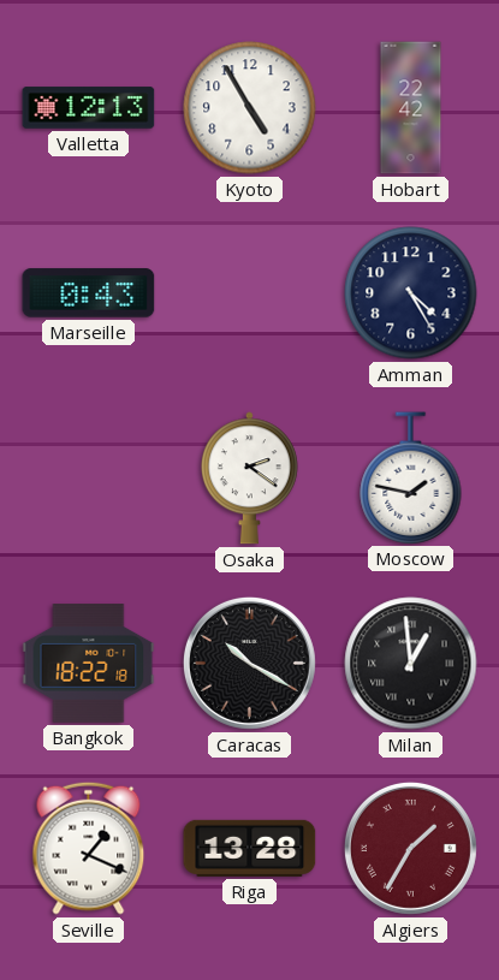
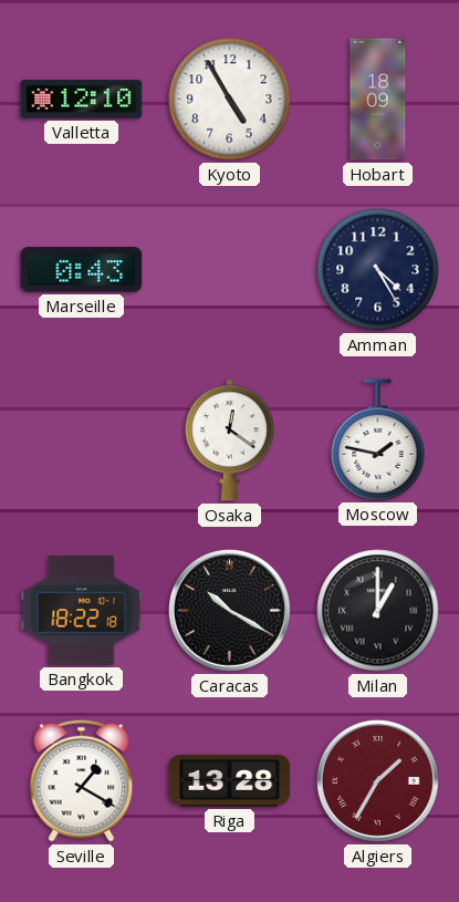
Valletta: 12:13 -> 12:10
Hobart: 22:42 -> 18:09
Osaka: 2:21 -> 12:21
Milan: 12:59 -> 1:00
Seville: 1:19 -> 1:20
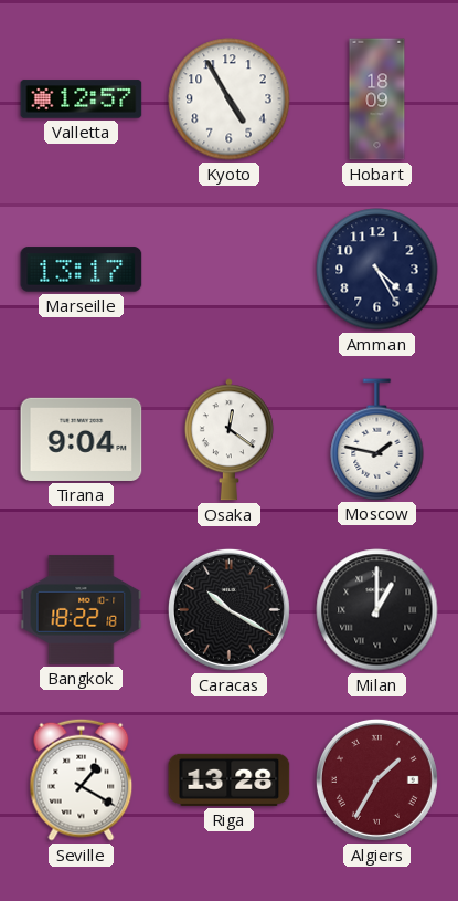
Valletta: 12:10 -> 12:57
Marseille: 0:43 -> 13:17
Tirana: none -> 9:04
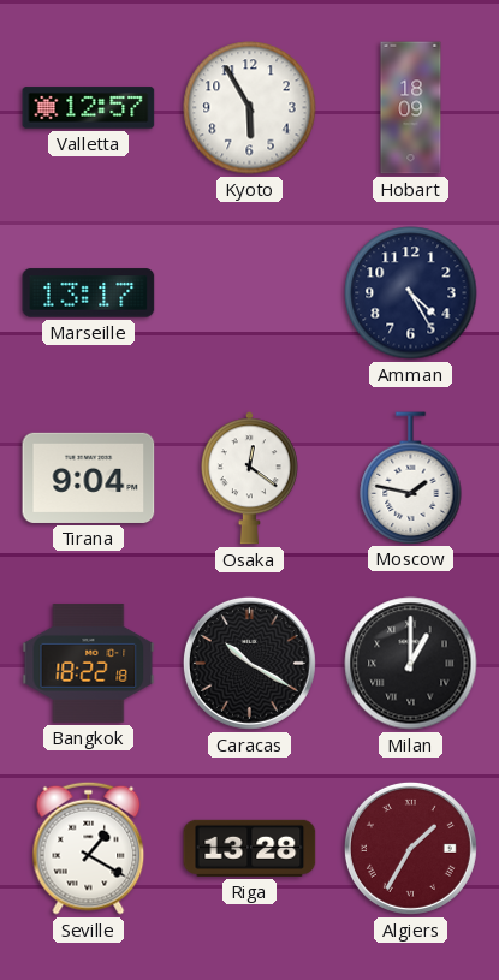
Kyoto: 4:55 -> 5:55
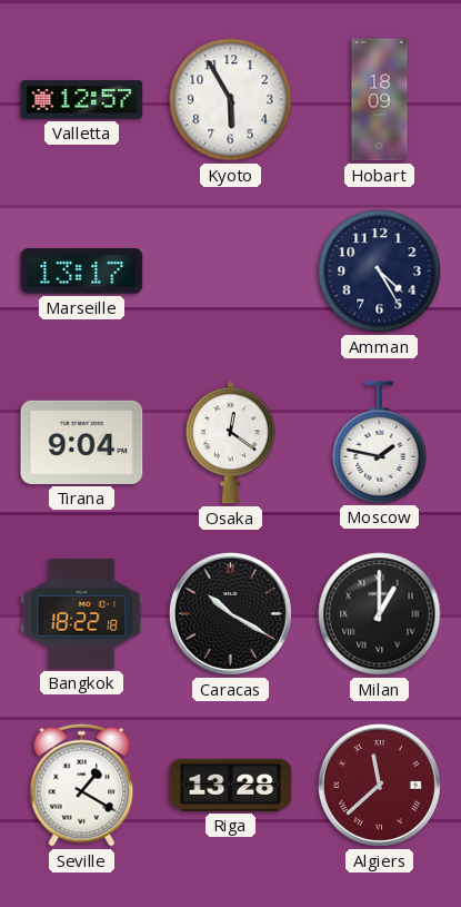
Algiers: 1:35 -> 11:38
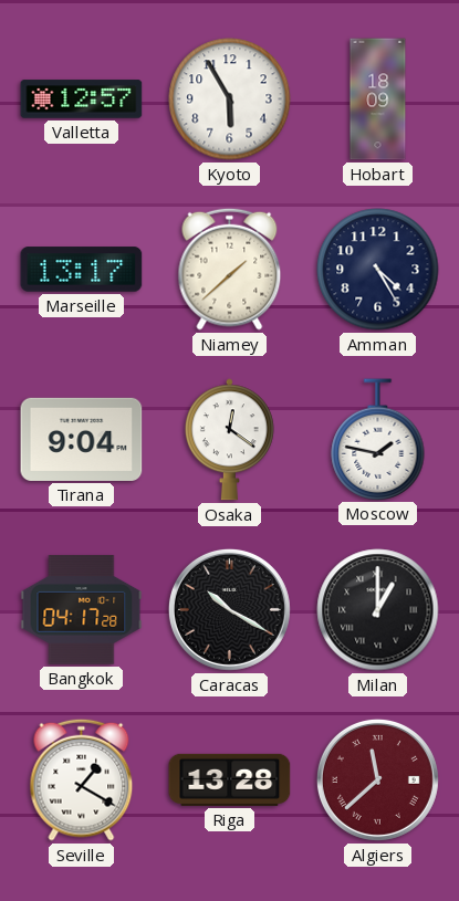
Niamey: none -> 1:38
Bangkok: 18:22 -> 04:17
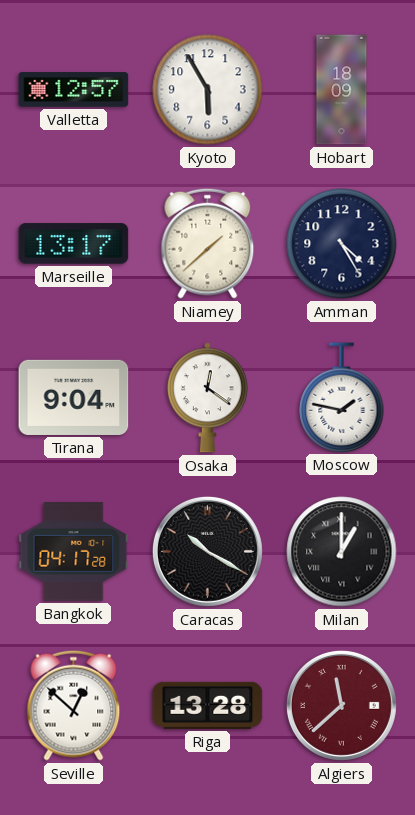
Seville: 1:20 -> 12:52
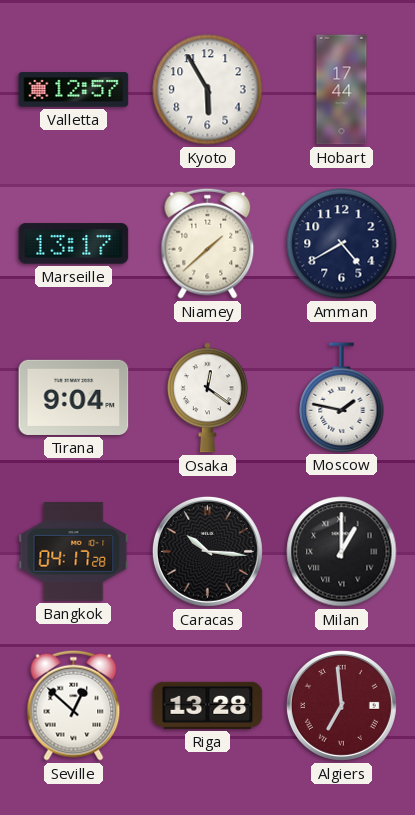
Hobart: 18:09 -> 17:44
Amman: 4:25 -> 4:40
Caracas: 10:20 -> 10:16
Algiers: 11:38 -> 6:59
